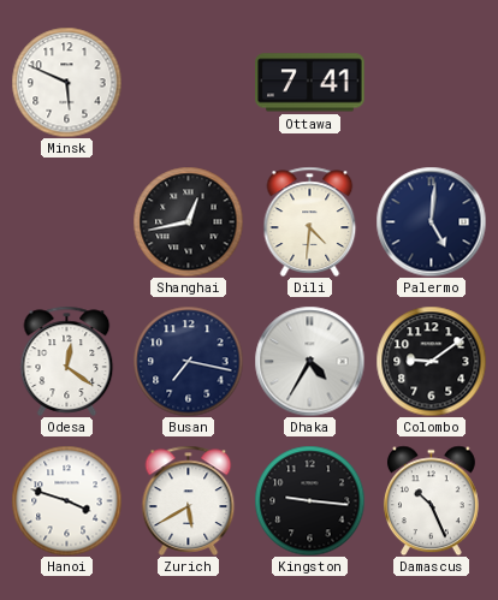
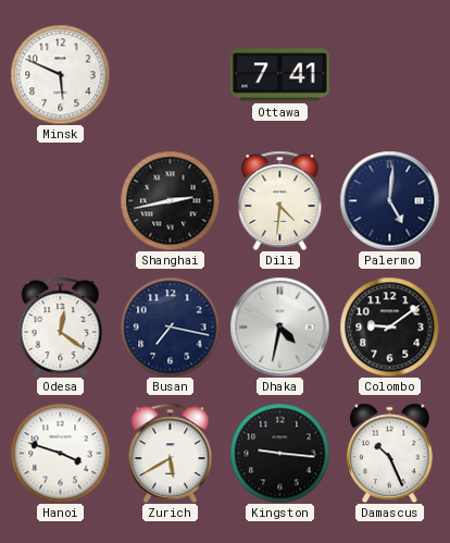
Shanghai: 12:43 -> 2:43
Dhaka: 4:35 -> 4:32
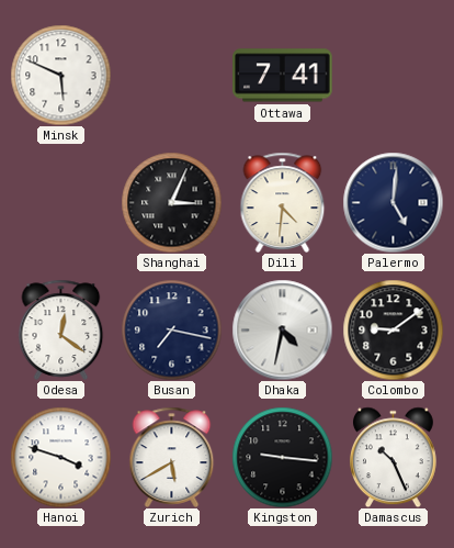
Shanghai: 2:43 -> 3:04
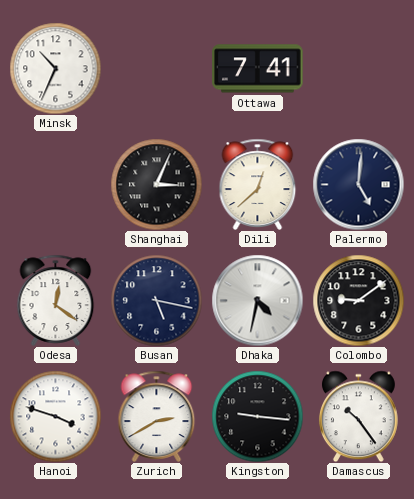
Minsk: 5:49 -> 10:34
Dili: 4:31 -> 12:38
Busan: 7:17 -> 5:17
Zurich: 5:40 -> 2:40
Damascus: 10:26 -> 10:24
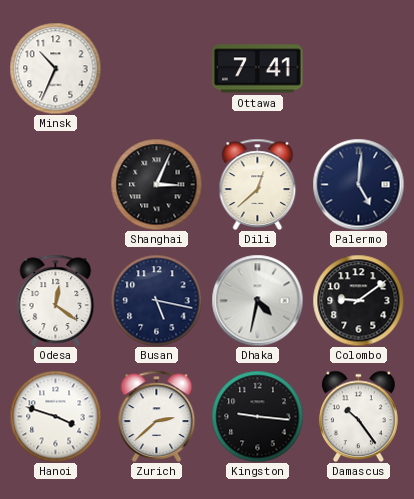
Zurich: 2:40 -> 2:38
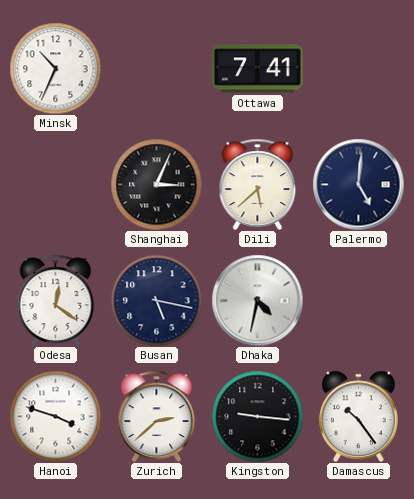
Dili: 12:38 -> 5:38
Colombo: 9:09 -> none
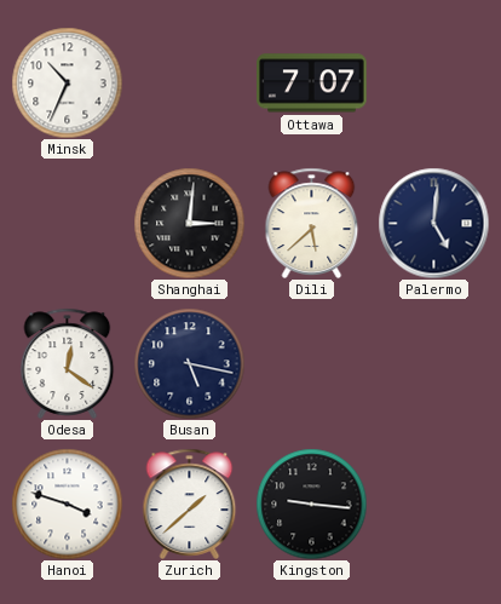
Ottawa: 7:41 -> 7:07
Shanghai: 3:04 -> 3:01
Dhaka: 4:32 -> none
Zurich: 2:38 -> 1:38
Damascus: 10:24 -> none
